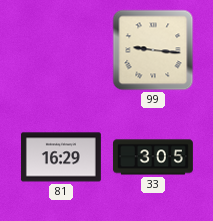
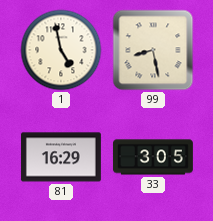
1: none -> 4:58
99: 9:16 -> 8:28
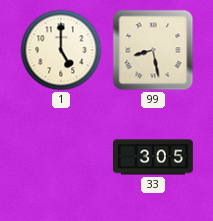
1: 4:58 -> 5:00
81: 16:29 -> none
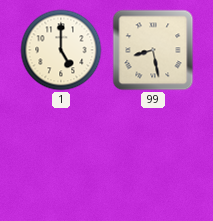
33: 3:05 -> none
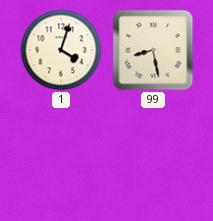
1: 5:00 -> 4:03
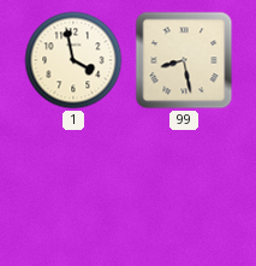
1: 4:03 -> 3:58
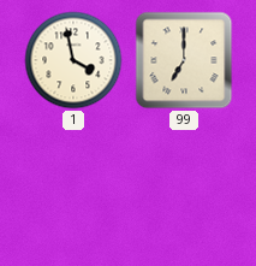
99: 8:28 -> 7:00
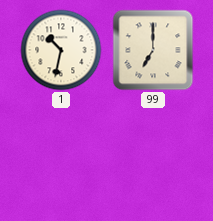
1: 3:58 -> 10:32
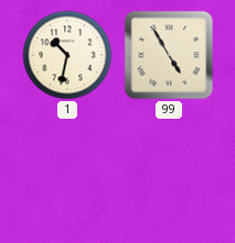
99: 7:00 -> 4:55
